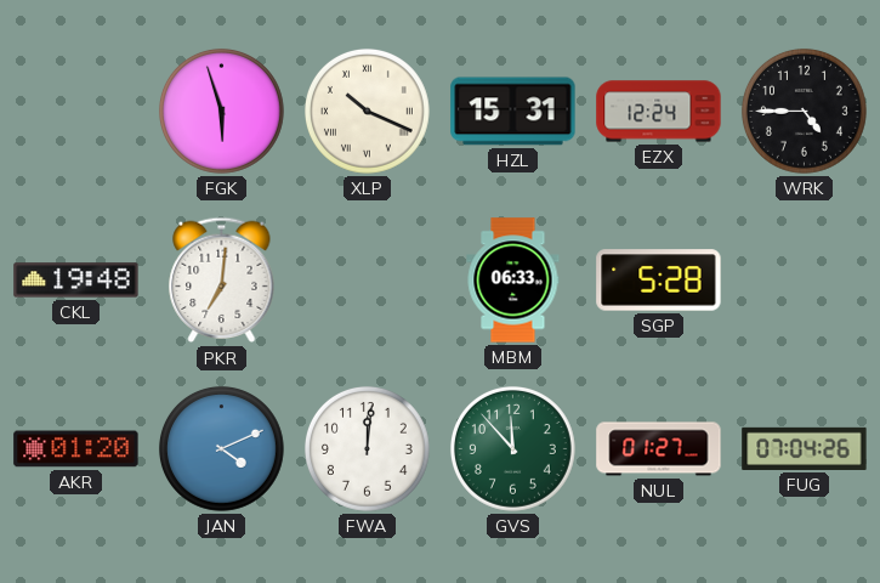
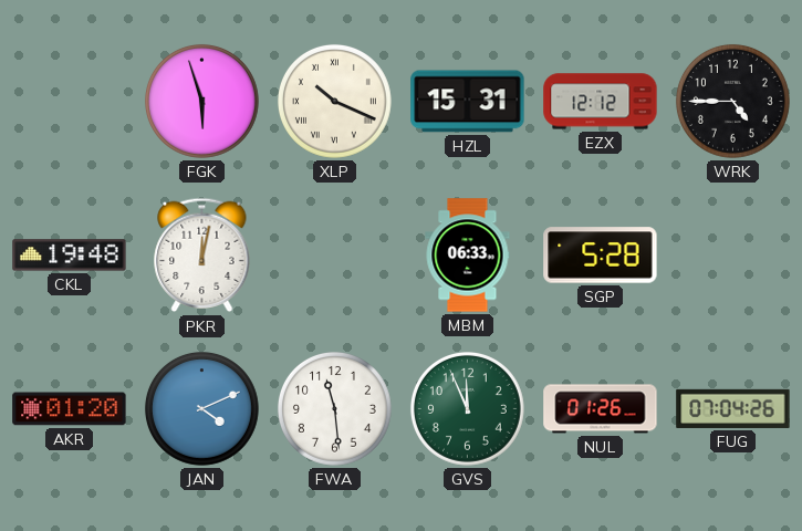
EZX: 12:24 -> 12:12
PKR: 7:01 -> 12:02
FWA: 12:01 -> 11:29
GVS: 11:53 -> 11:56
NUL: 01:27 -> 01:26
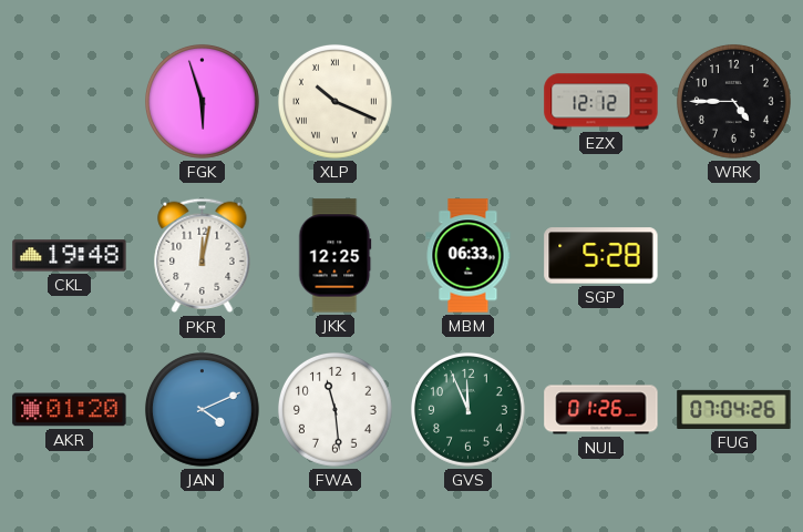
HZL: 15:31 -> none
JKK: none -> 12:25
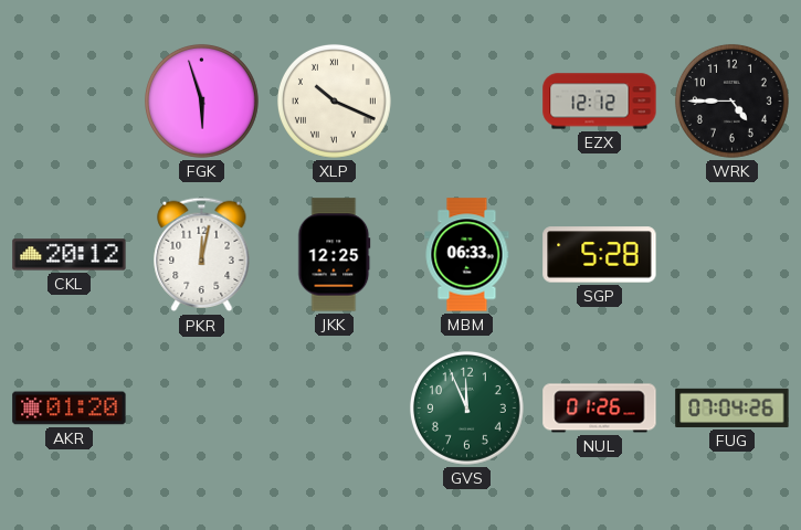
CKL: 19:48 -> 20:12
JAN: 4:11 -> none
FWA: 11:29 -> none
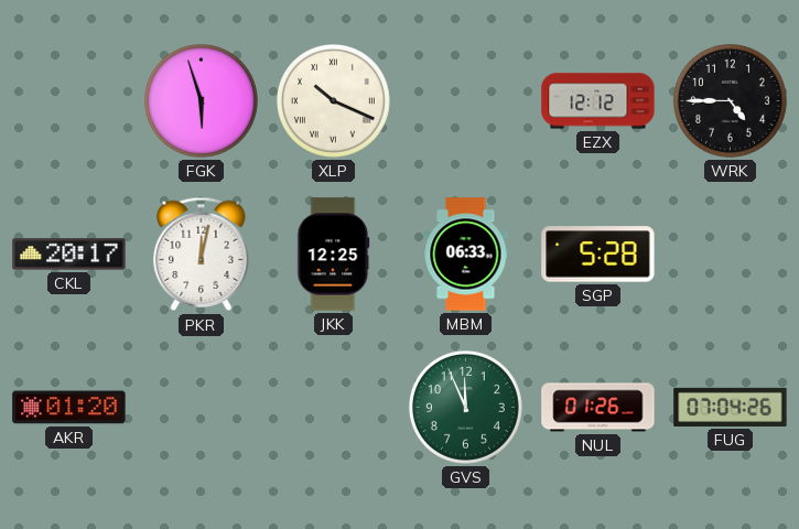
CKL: 20:12 -> 20:17
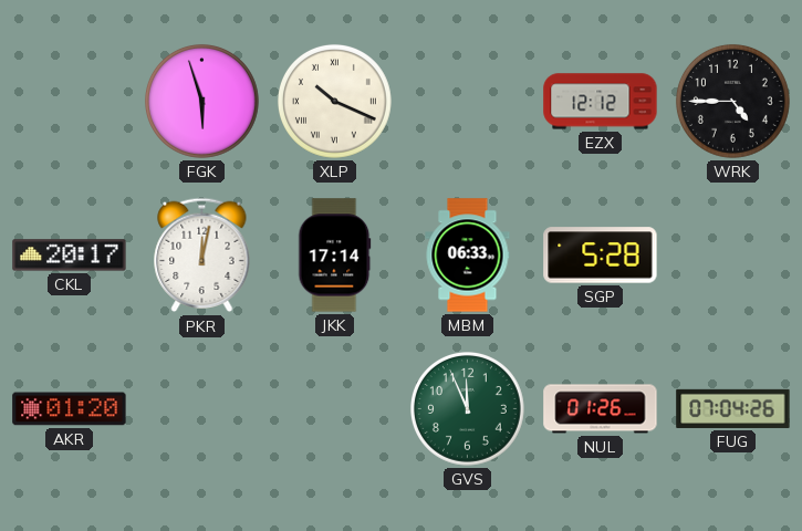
JKK: 12:25 -> 17:14
